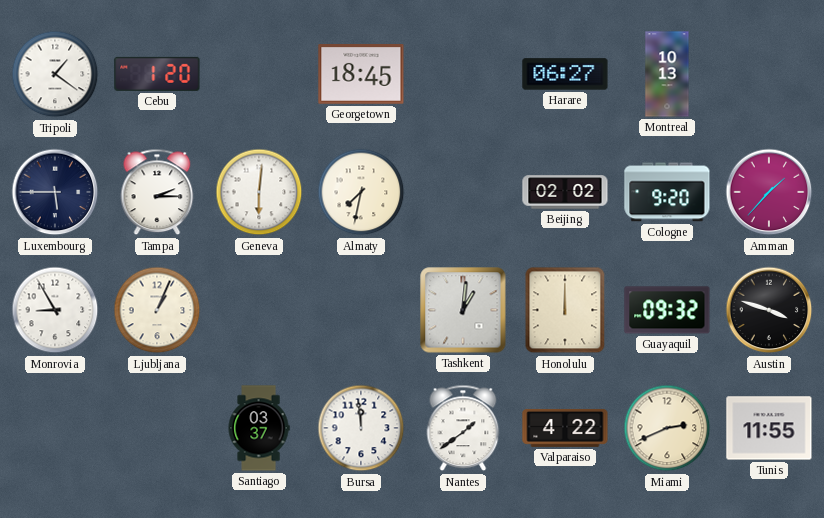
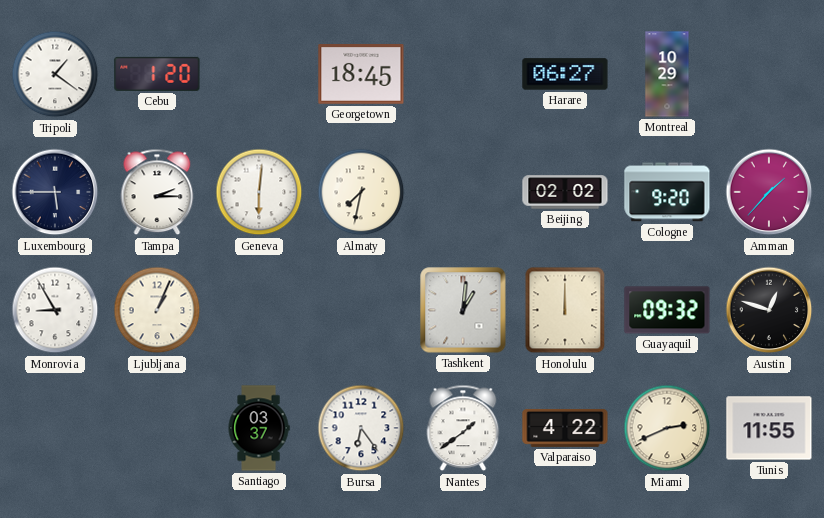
Montreal: 10:13 -> 10:29
Austin: 3:48 -> 12:48
Bursa: 11:59 -> 6:24
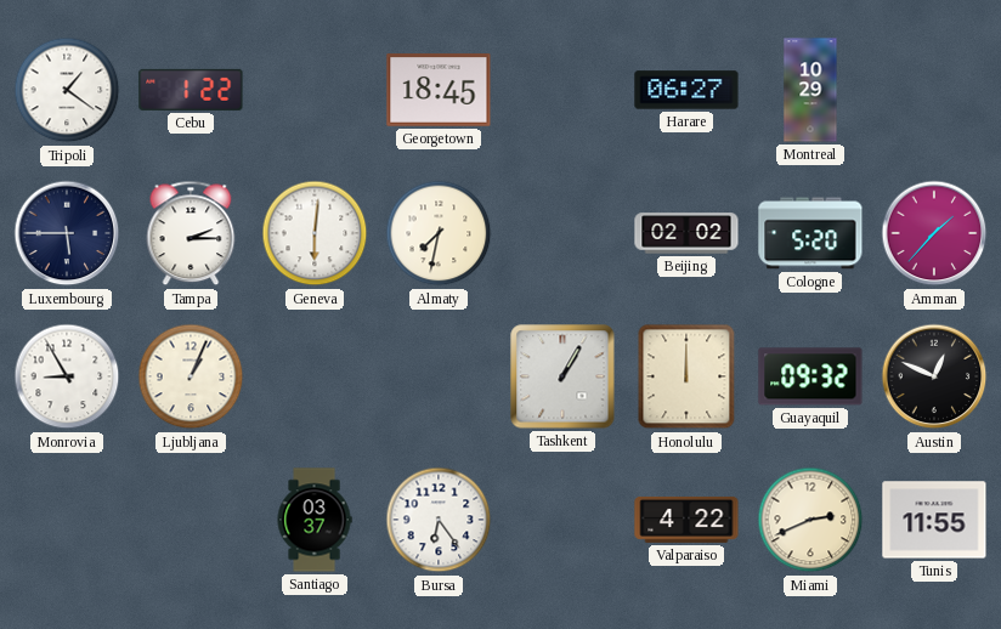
Cebu: 1:20 -> 1:22
Cologne: 9:20 -> 5:20
Tashkent: 1:01 -> 1:05
Austin: 12:48 -> 12:49
Nantes: 1:39 -> none
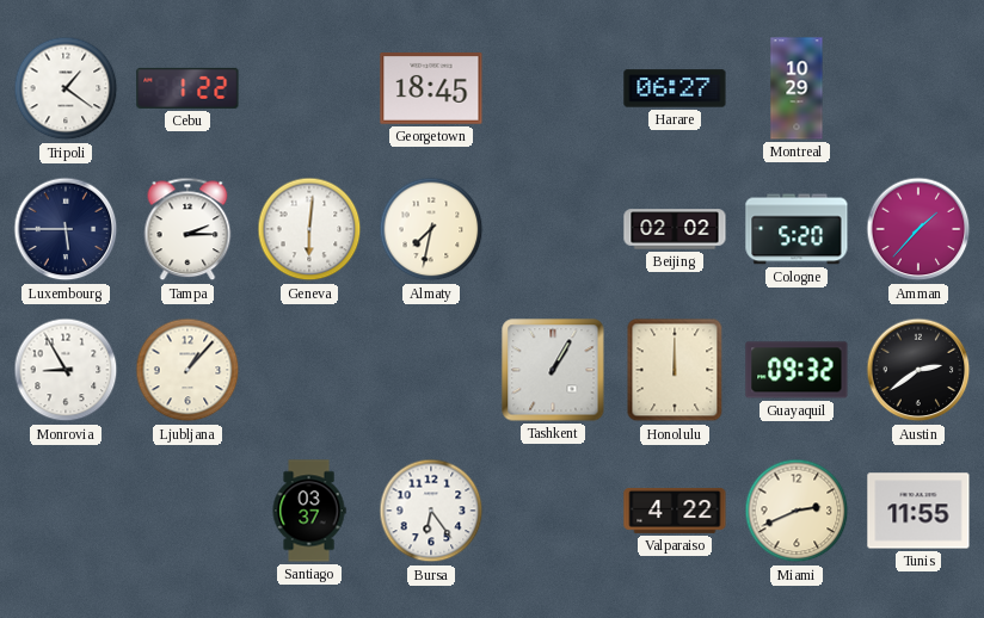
Ljubljana: 1:04 -> 1:07
Austin: 12:49 -> 2:39
